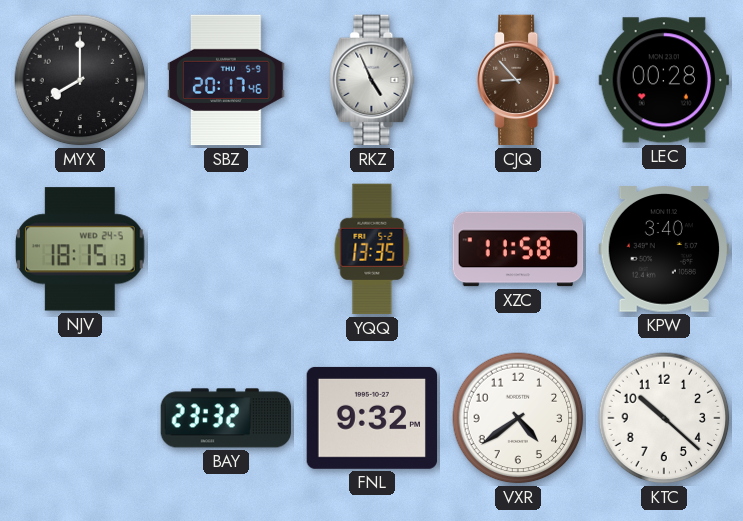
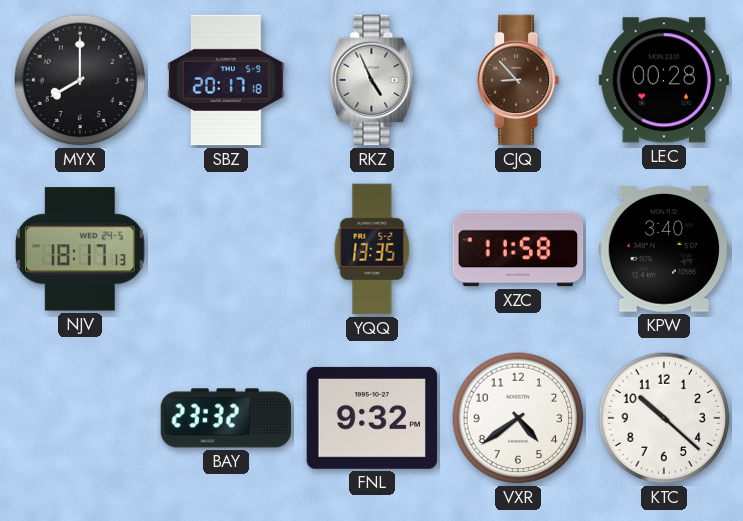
SBZ: 20:17:46 -> 20:17:18
NJV: 18:15 -> 18:17
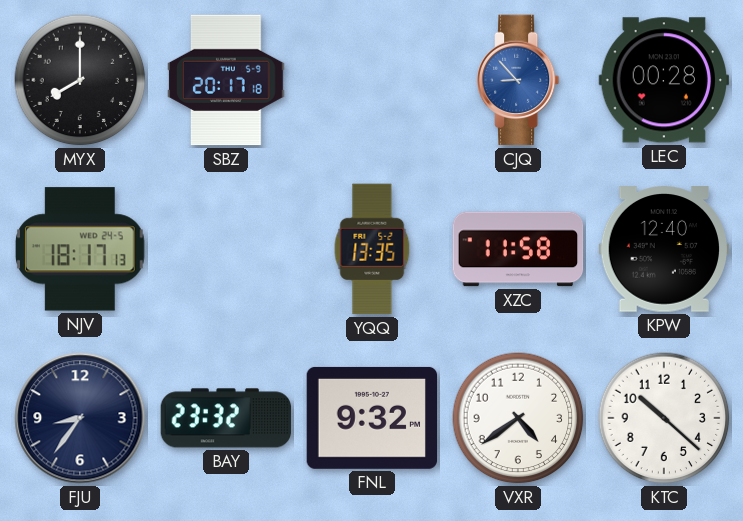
RKZ: 4:56 -> none
CJQ dial: brown -> blue
KPW: 3:40 -> 12:40
FJU: none -> 8:36
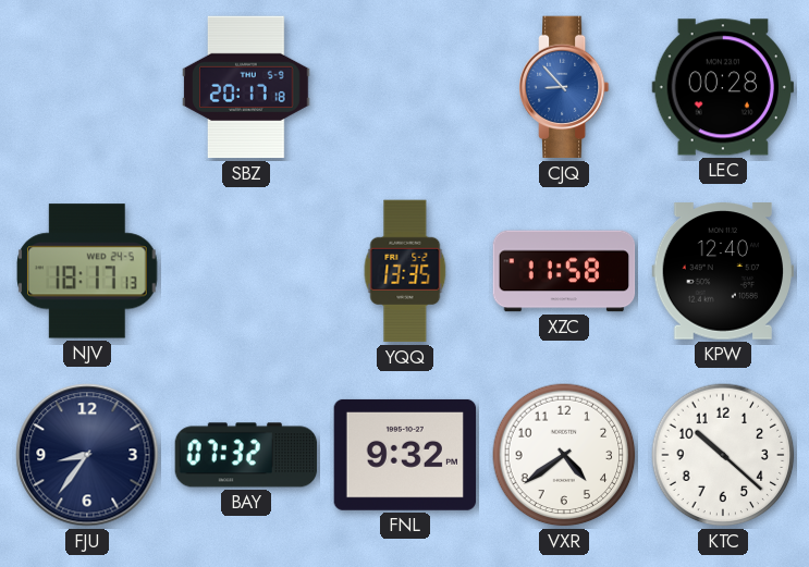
MYX: 8:00 -> none
BAY: 23:32 -> 07:32
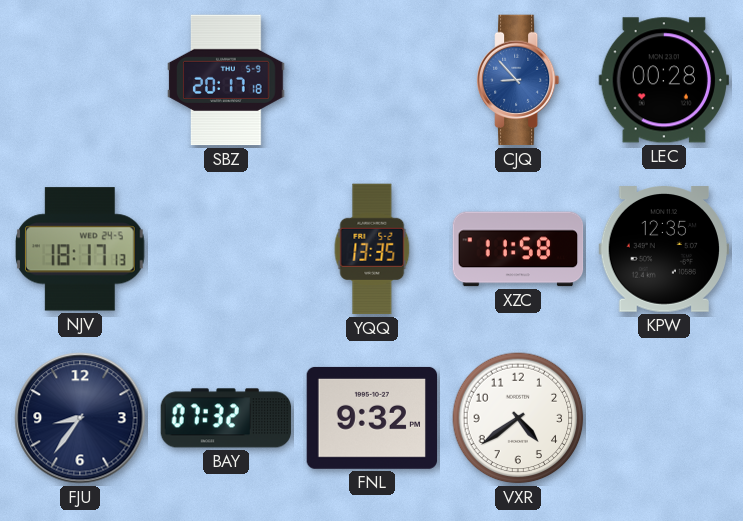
KPW: 12:40 -> 12:35
KTC: 10:22 -> none
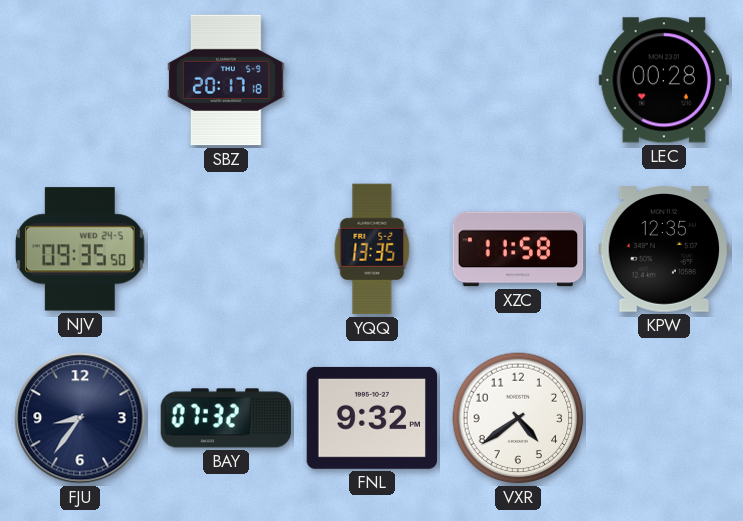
CJQ: 8:53 -> none
NJV: 18:17 -> 09:35
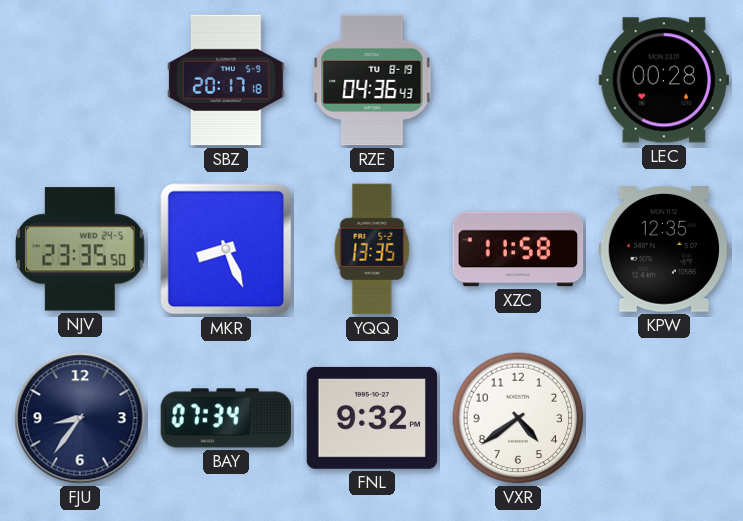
RZE: none -> 04:36
NJV: 09:35 -> 23:35
MKR: none -> 8:26
BAY: 07:32 -> 07:34
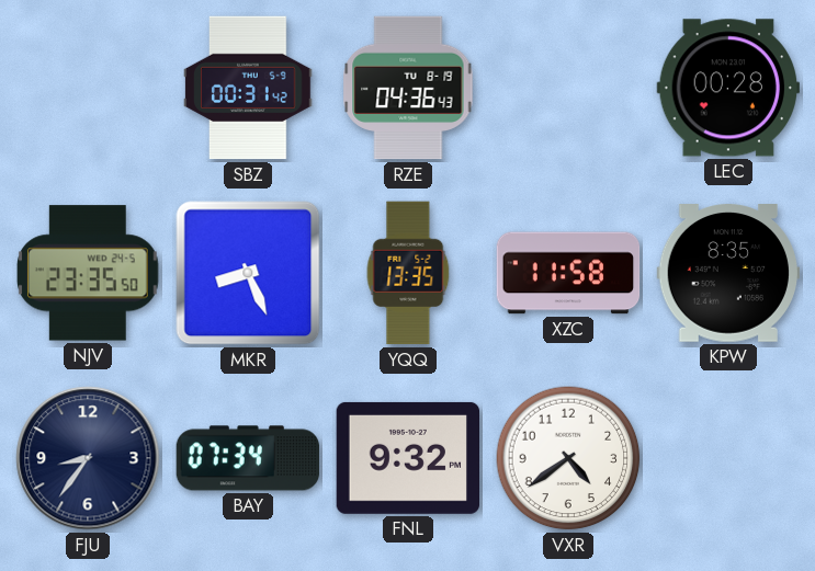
SBZ: 20:17 -> 00:31
KPW: 12:35 -> 8:35
